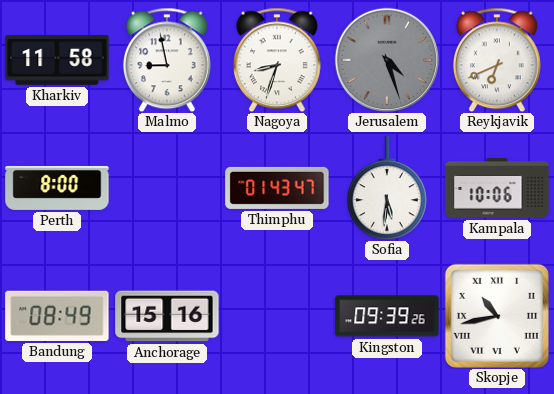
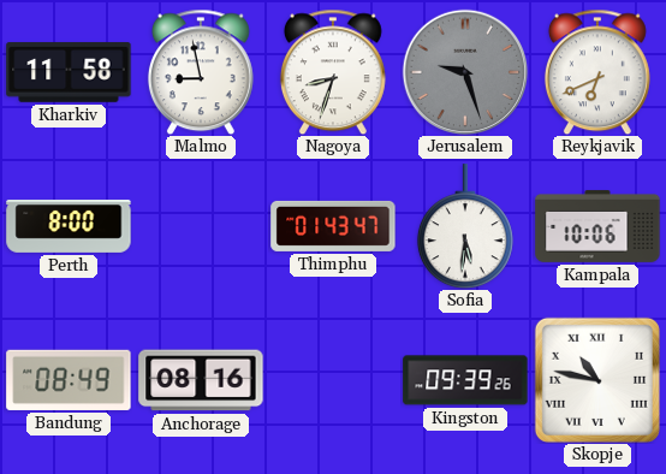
Jerusalem: 4:27 -> 9:27
Anchorage: 15:16 -> 08:16
Skopje: 10:43 -> 10:47
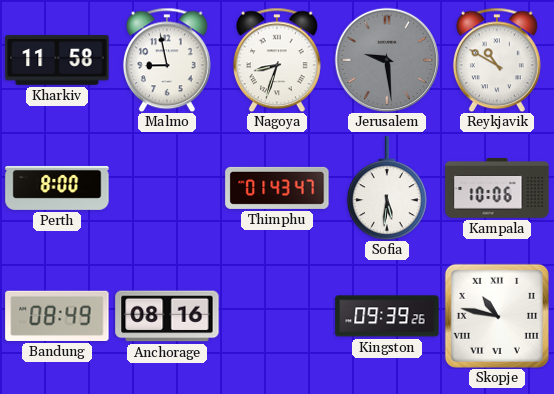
Jerusalem: 9:27 -> 9:29
Reykjavik: 6:41 -> 10:50
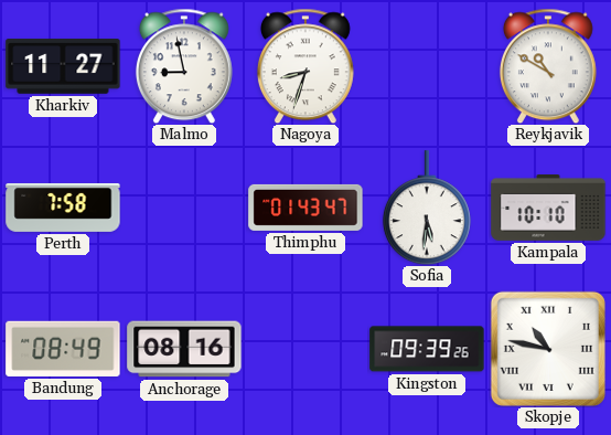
Kharkiv: 11:58 -> 11:27
Jerusalem: 9:29 -> none
Perth: 8:00 -> 7:58
Kampala: 10:06 -> 10:10
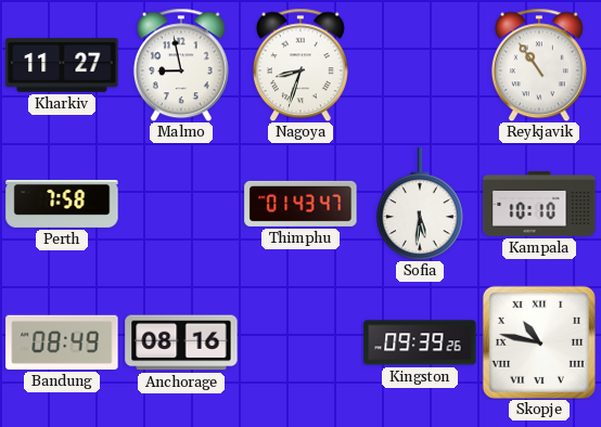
Reykjavik: 10:50 -> 10:54
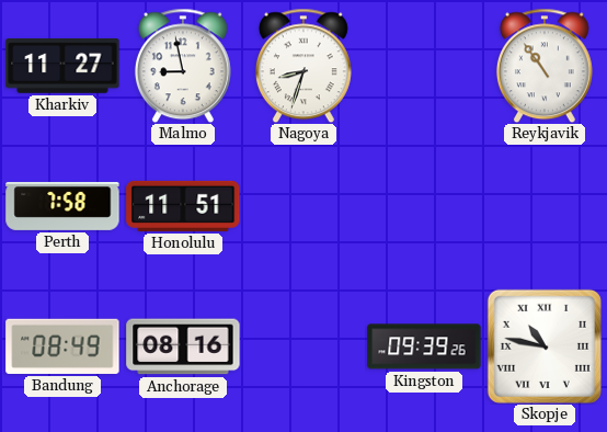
Honolulu: none -> 11:51
Thimphu: 01:43 -> none
Sofia: 5:31 -> none
Kampala: 10:10 -> none
